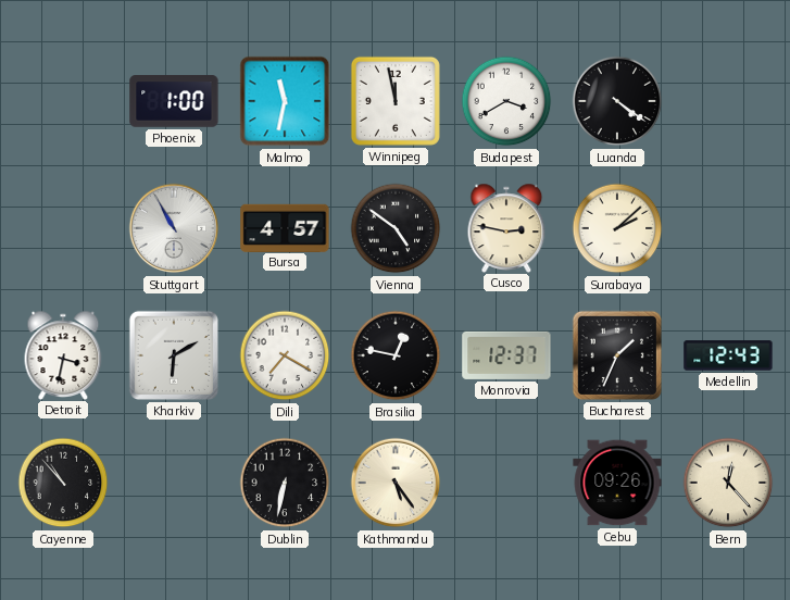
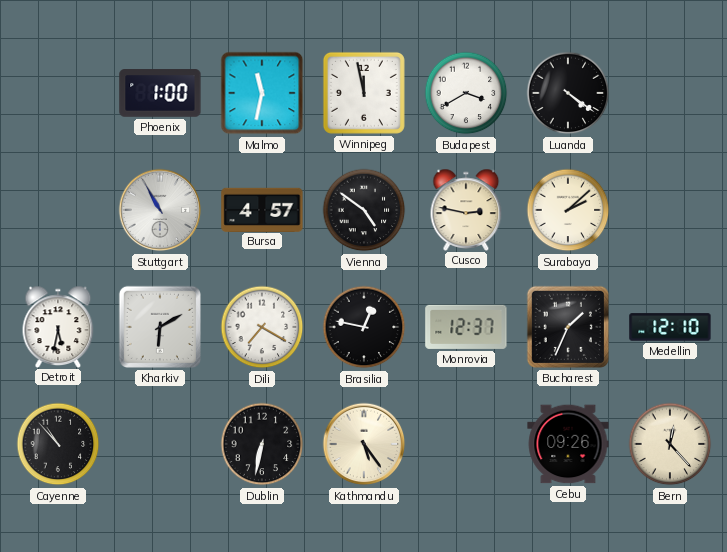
Detroit: 3:32 -> 5:32
Medellin: 12:43 -> 12:10
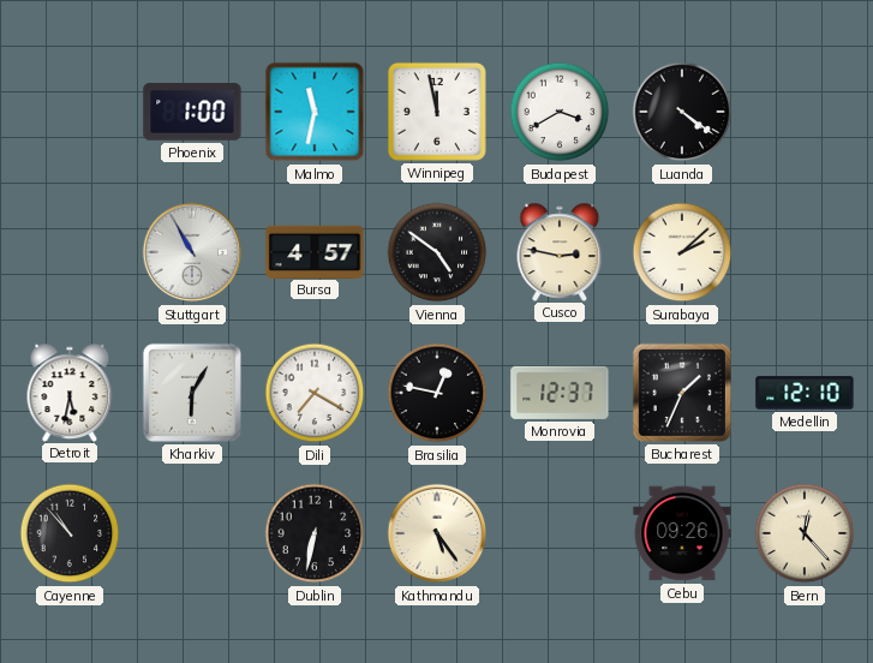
Kharkiv: 6:10 -> 6:05
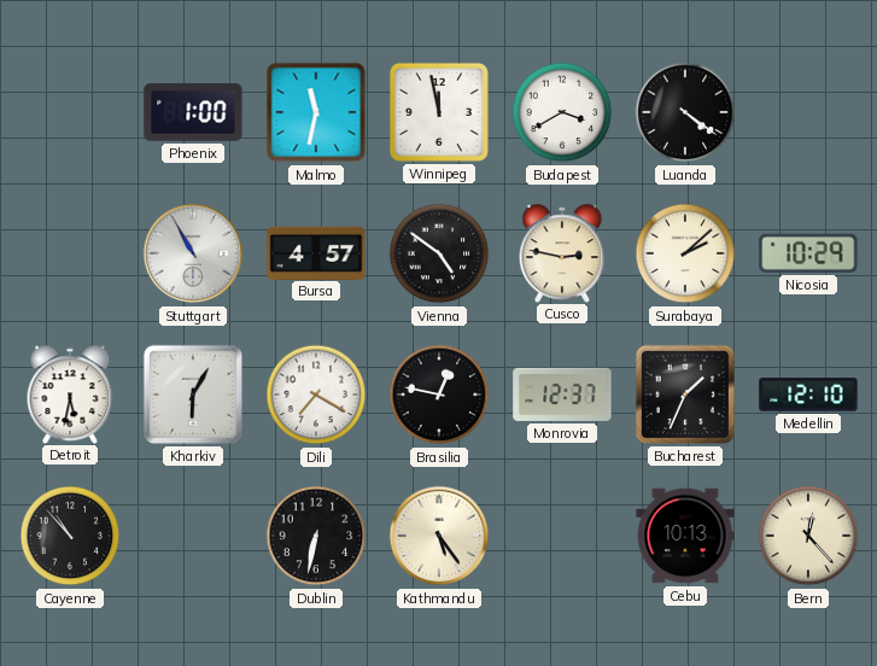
Nicosia: none -> 10:29
Cebu: 09:26 -> 10:13
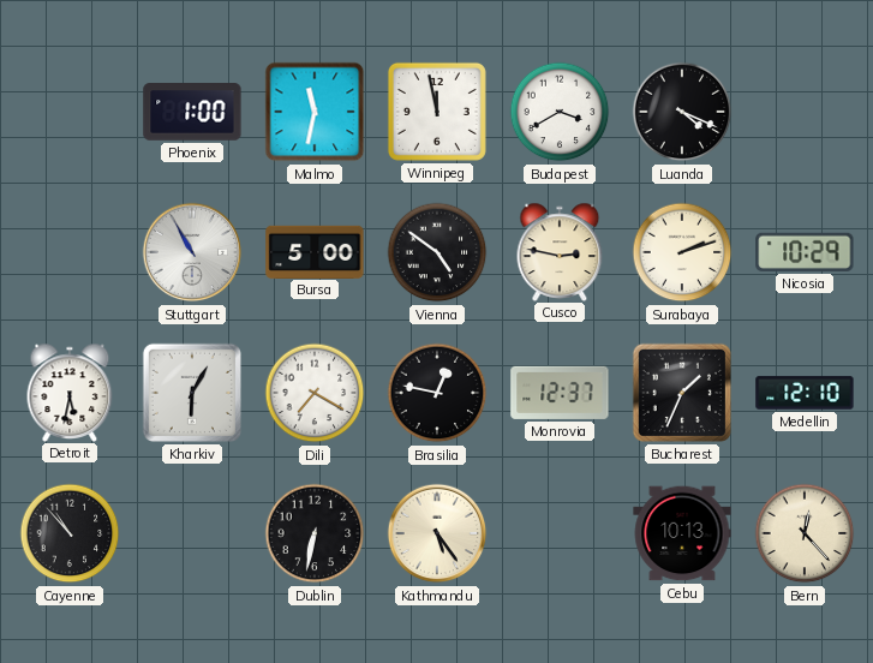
Luanda: 4:21 -> 4:19
Bursa: 4:57 -> 5:00
Surabaya: 2:08 -> 2:12
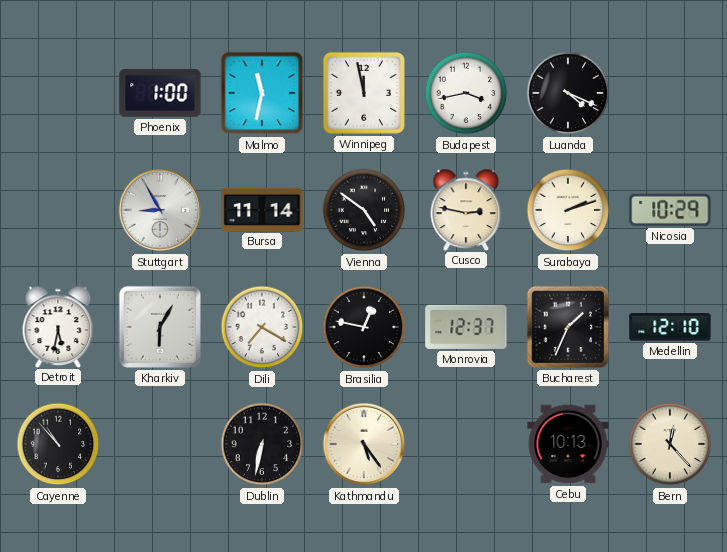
Budapest: 3:40 -> 3:43
Stuttgart: 10:55 -> 8:55
Bursa: 5:00 -> 11:14
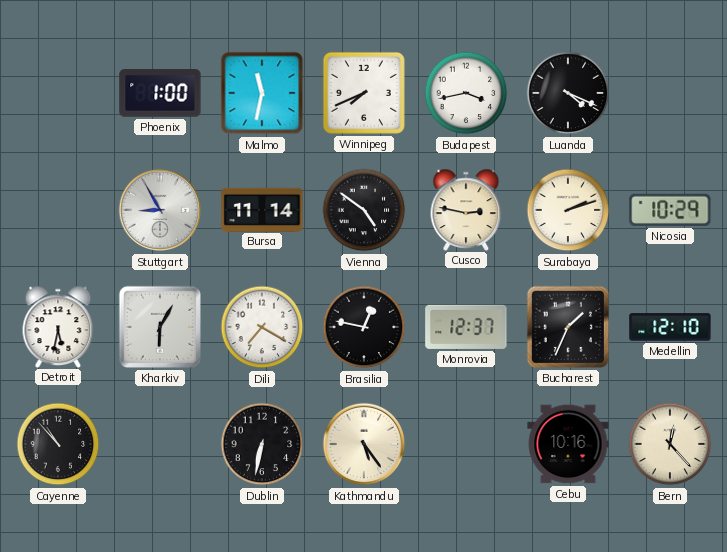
Winnipeg: 11:58 -> 7:41
Cebu: 10:13 -> 10:16
